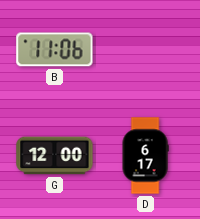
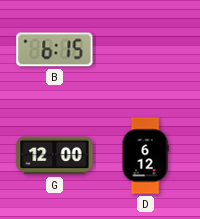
B: 11:06 -> 6:15
D: 6:17 -> 6:12
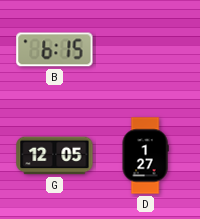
G: 12:00 -> 12:05
D: 6:12 -> 1:27
